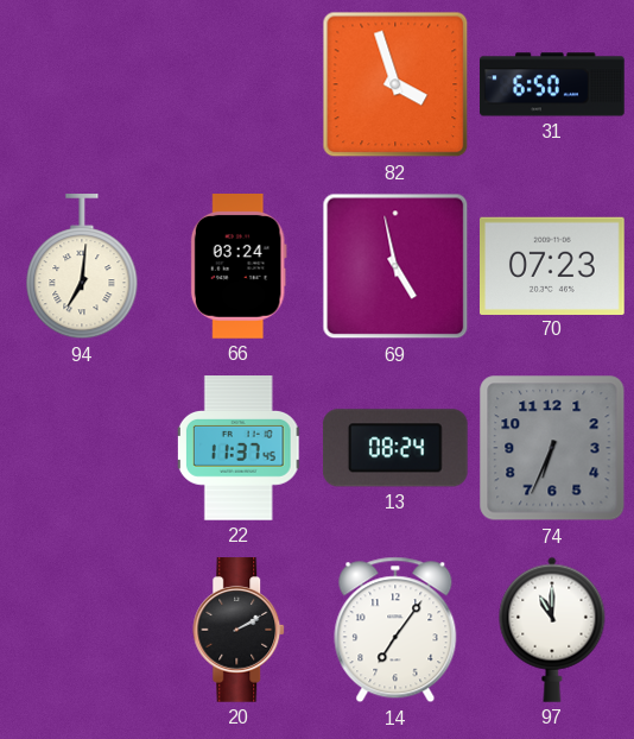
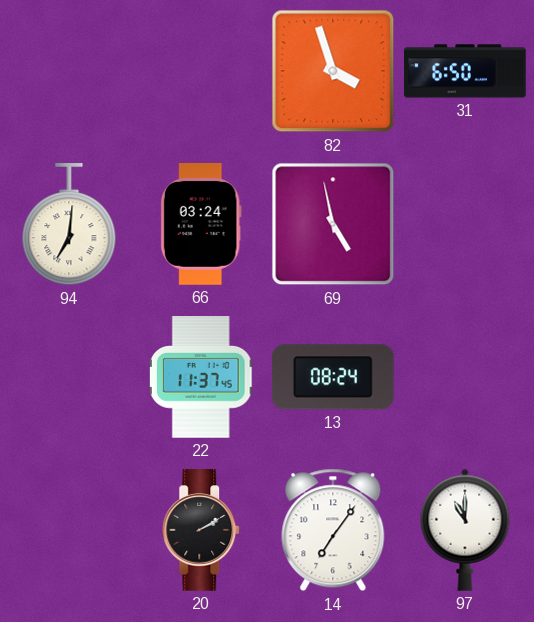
70: 07:23 -> none
74: 6:34 -> none
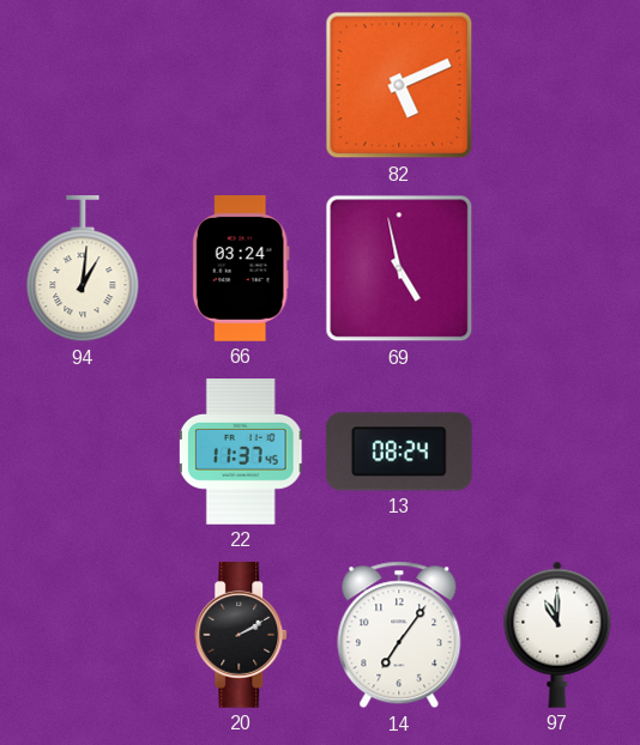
82: 3:57 -> 5:11
31: 6:50 -> none
94: 7:01 -> 1:01
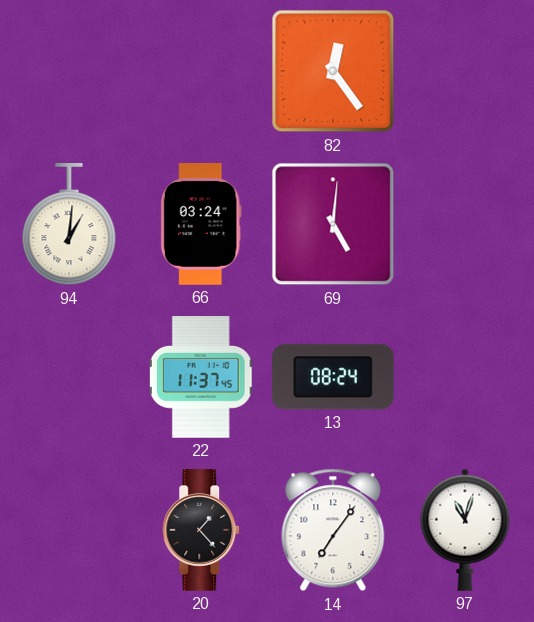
82: 5:11 -> 12:24
69: 4:58 -> 5:01
20: 2:10 -> 1:23
97: 11:00 -> 11:03
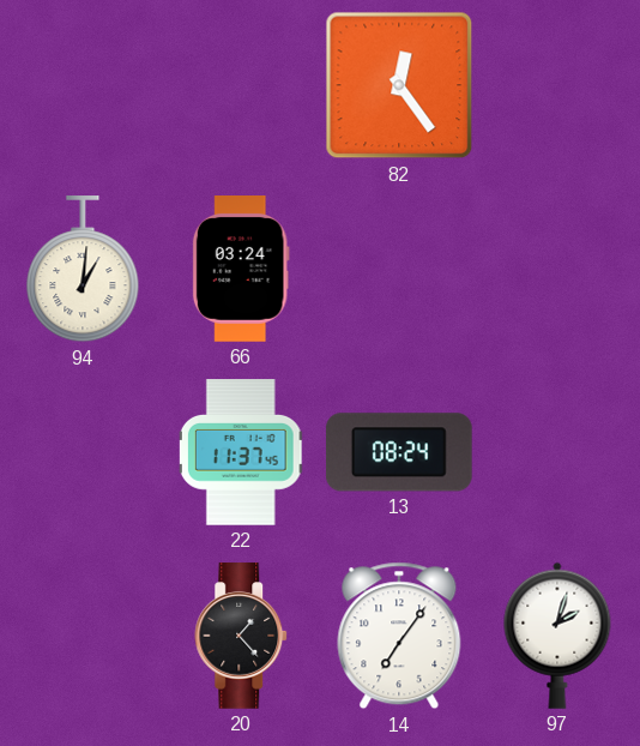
69: 5:01 -> none
97: 11:03 -> 2:03
